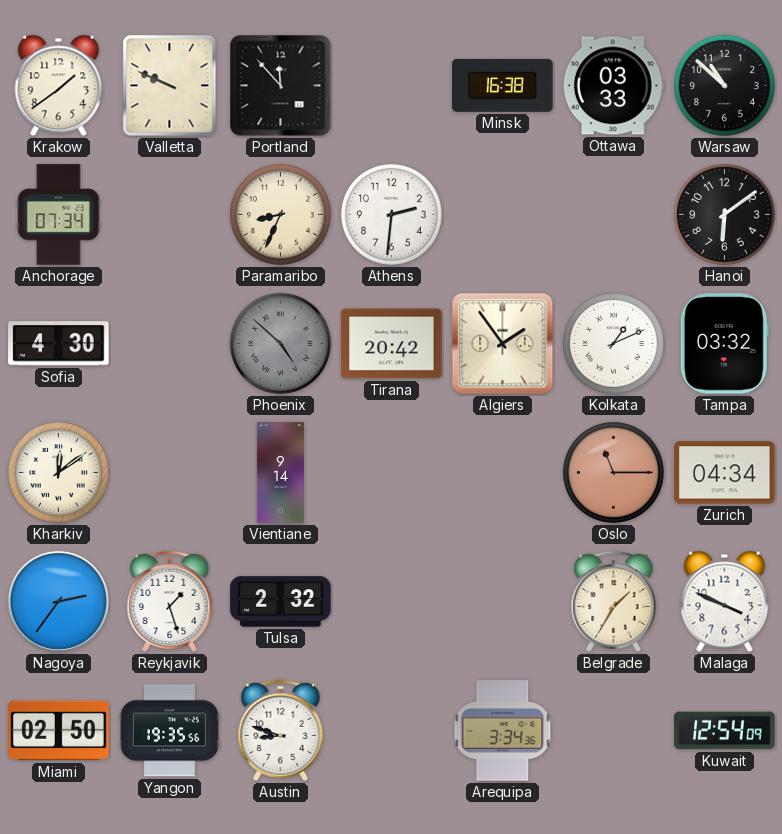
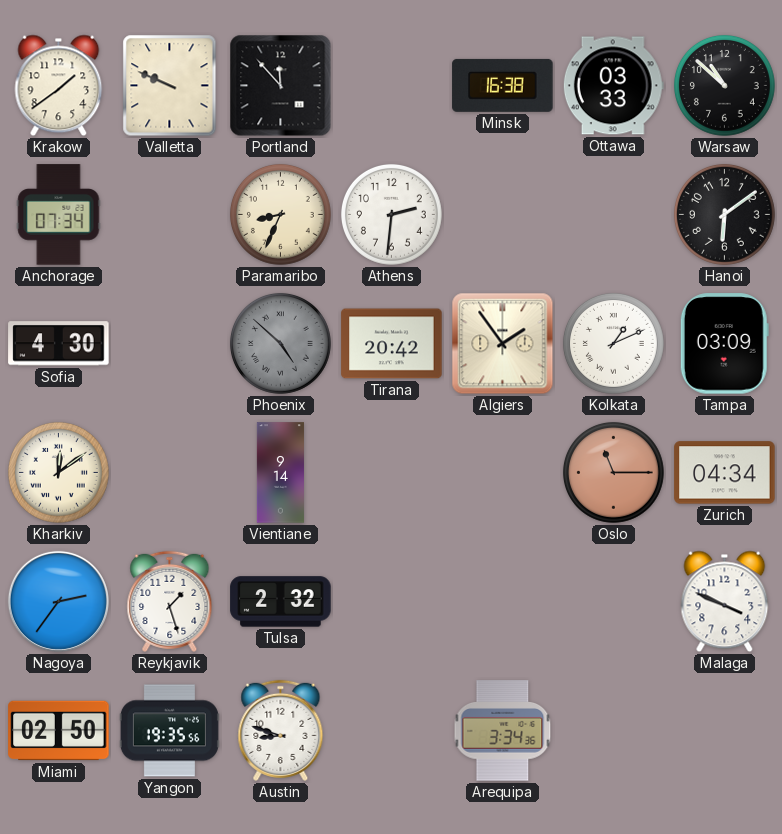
Tampa: 03:32 -> 03:09
Belgrade: 1:35 -> none
Kuwait: 12:54 -> none
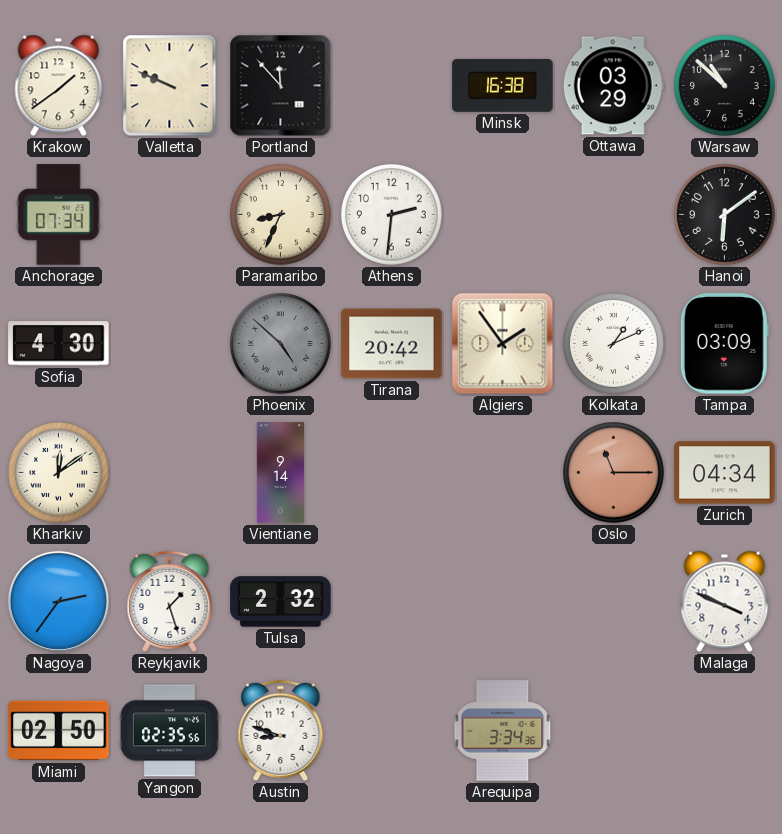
Ottawa: 03:33 -> 03:29
Yangon: 19:35 -> 02:35
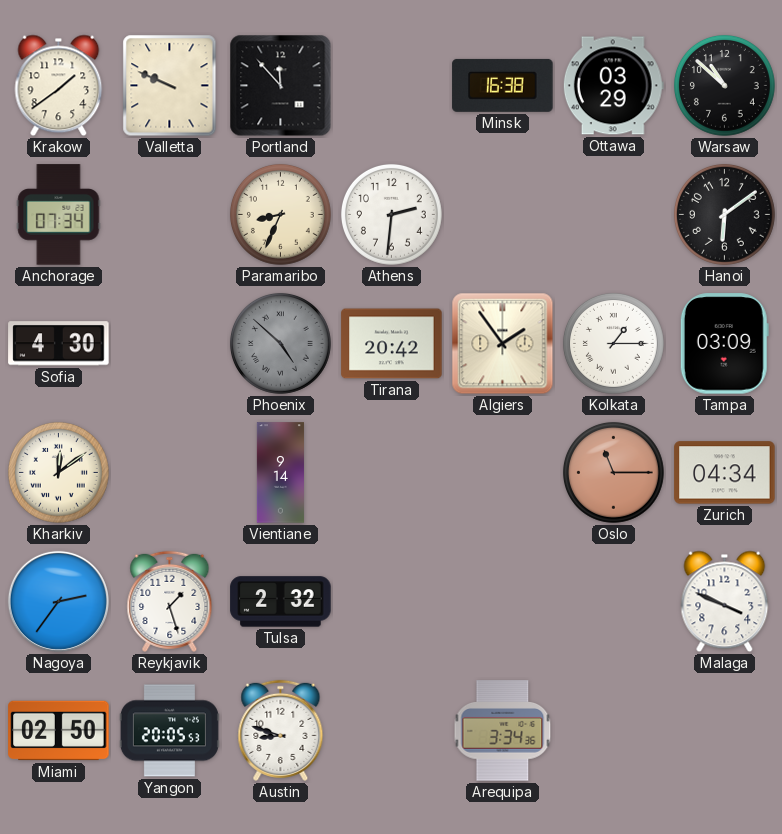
Kolkata: 1:11 -> 1:15
Yangon: 02:35 -> 20:05
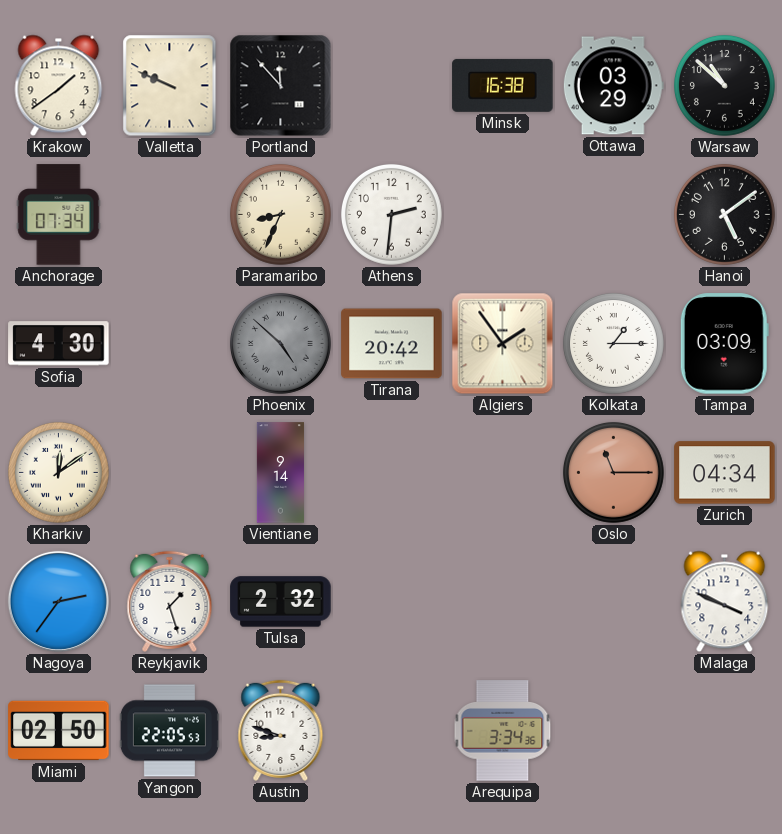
Hanoi: 6:09 -> 5:09
Yangon: 20:05 -> 22:05
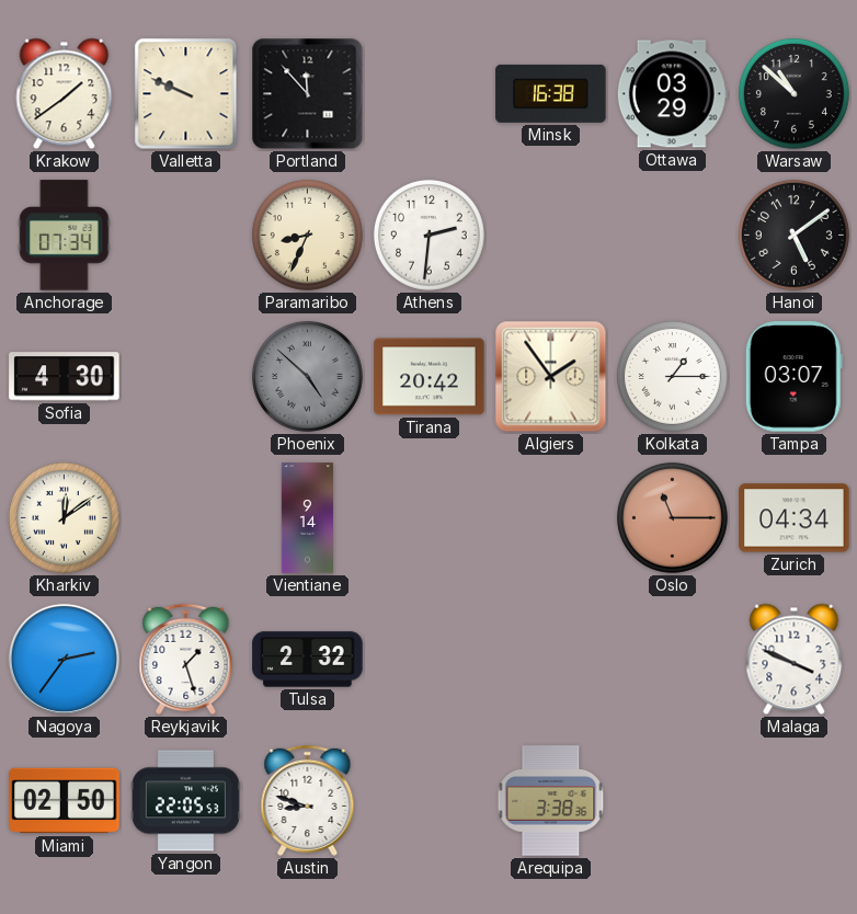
Tampa: 03:09 -> 03:07
Arequipa: 3:34 -> 3:38
